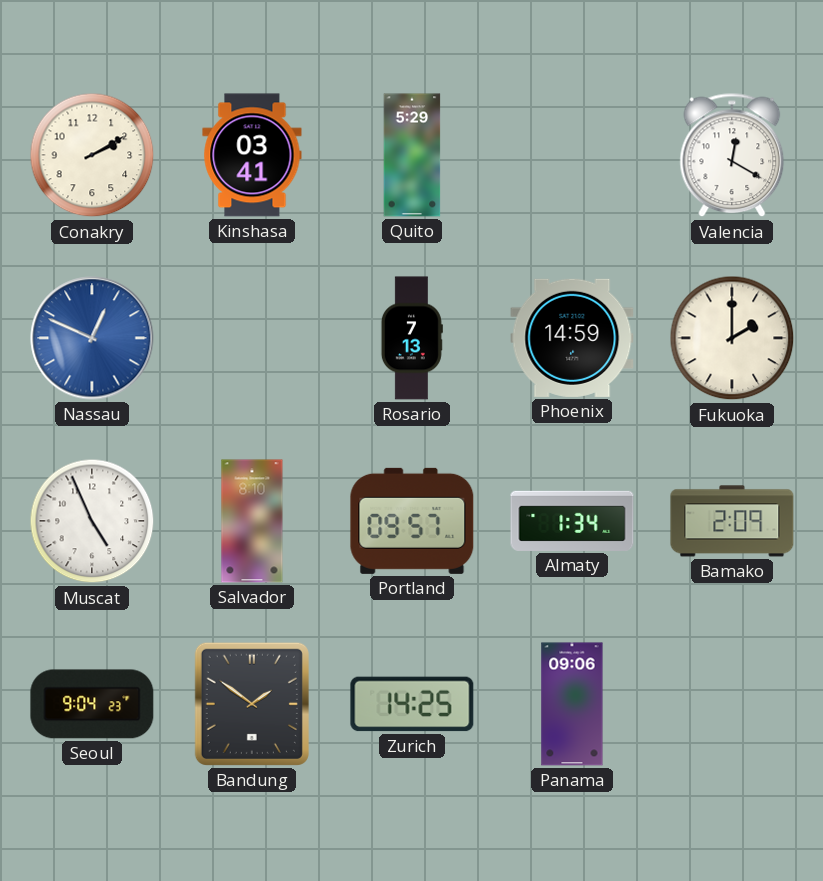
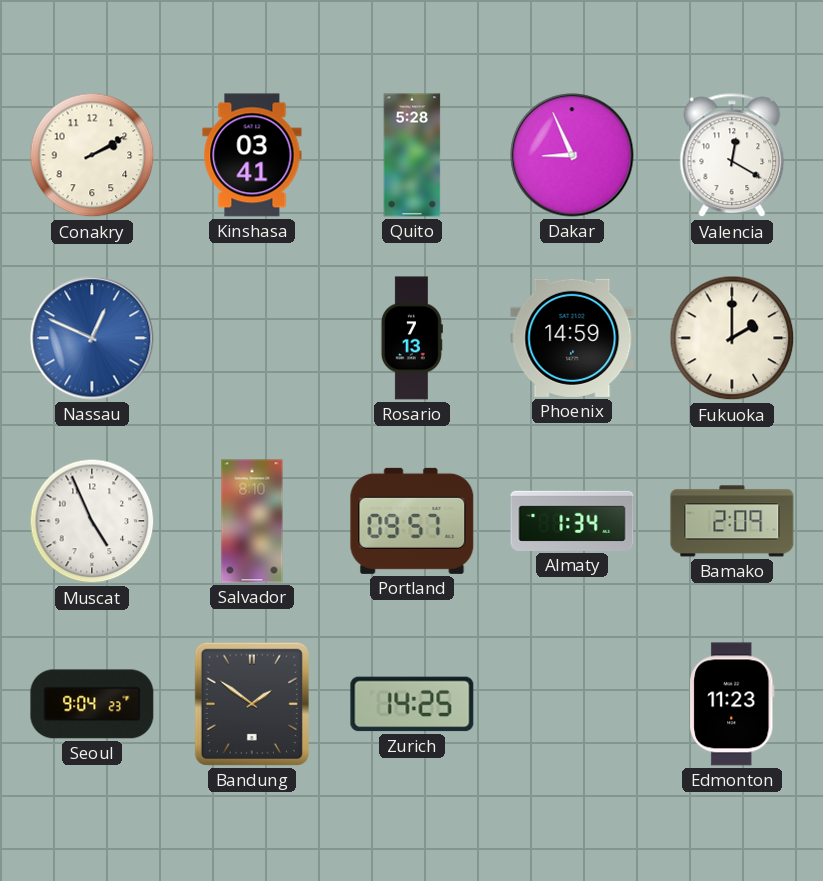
Quito: 5:29 -> 5:28
Dakar: none -> 8:56
Panama: 09:06 -> none
Edmonton: none -> 11:23
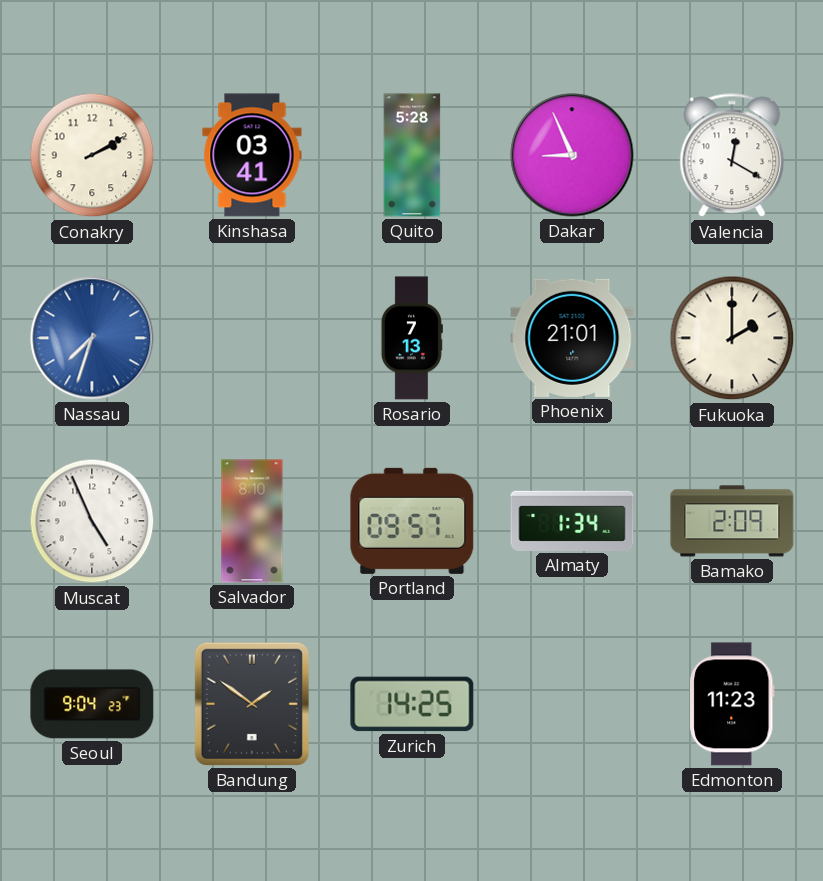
Nassau: 12:49 -> 7:33
Phoenix: 14:59 -> 21:01
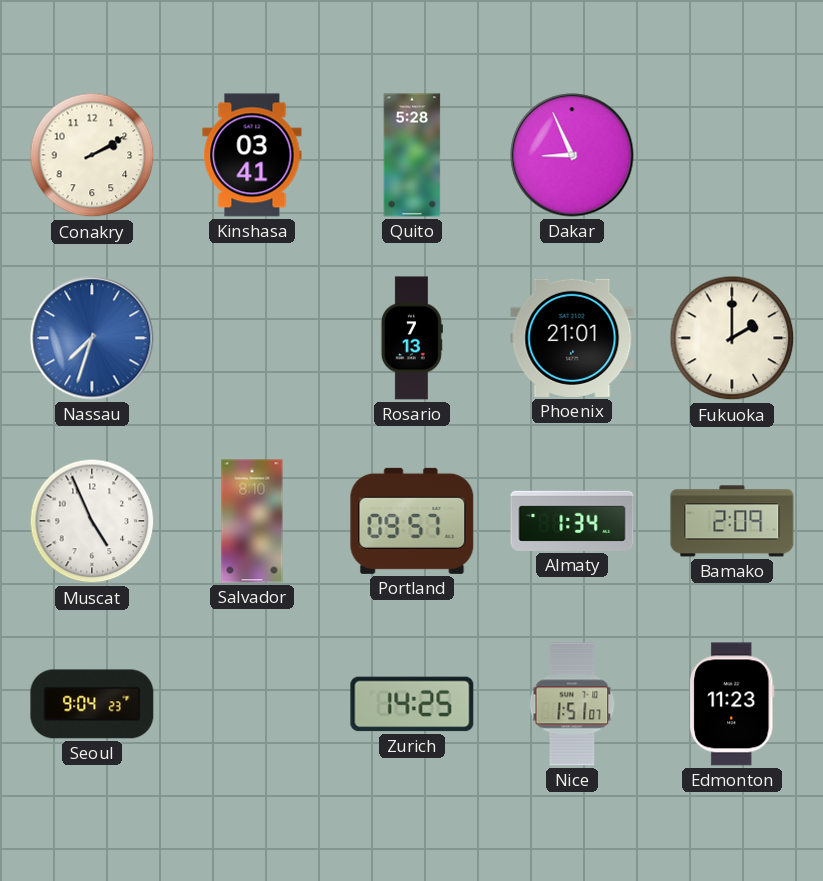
Valencia: 12:20 -> none
Bandung: 1:51 -> none
Nice: none -> 1:51
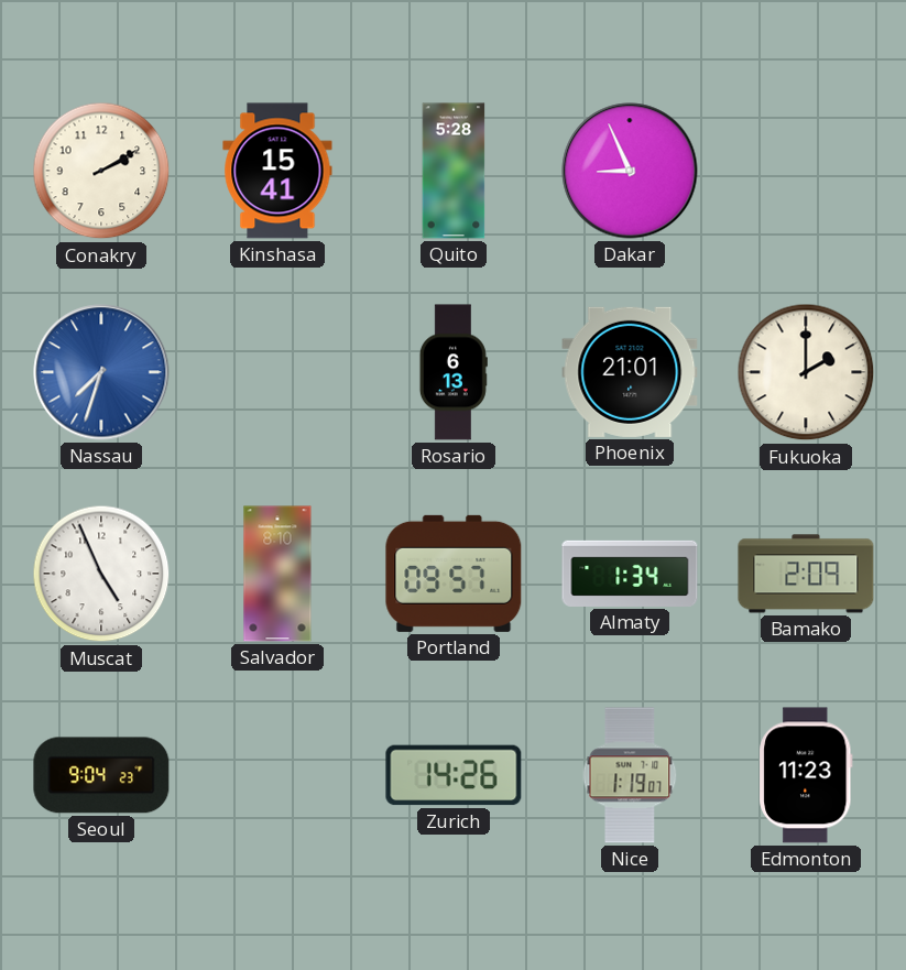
Kinshasa: 03:41 -> 15:41
Rosario: 7:13 -> 6:13
Zurich: 14:25 -> 14:26
Nice: 1:51 -> 1:19
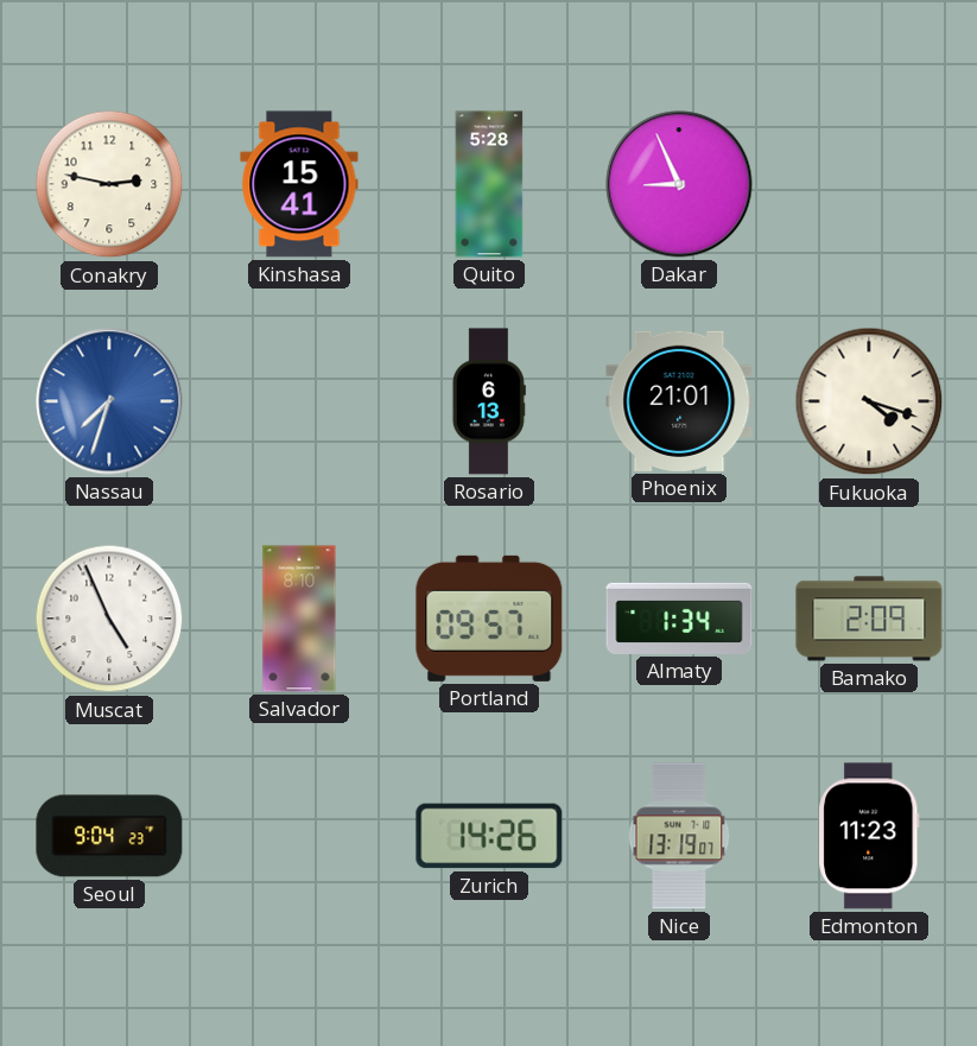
Conakry: 2:10 -> 2:47
Fukuoka: 2:00 -> 4:18
Nice: 1:19 -> 13:19
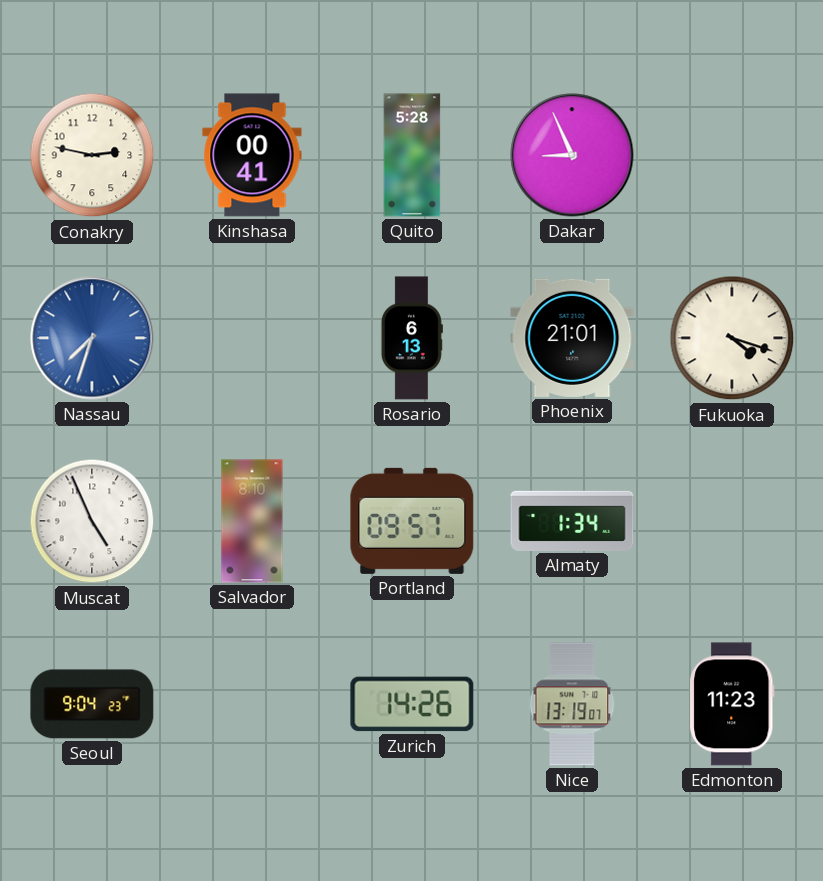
Kinshasa: 15:41 -> 00:41
Bamako: 2:09 -> none
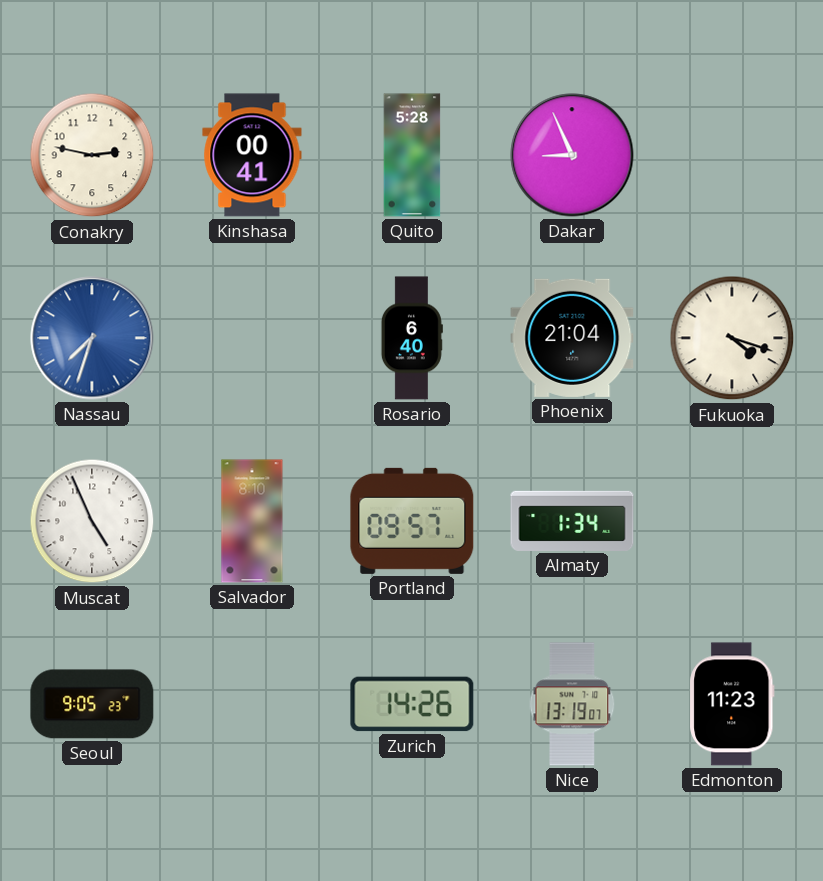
Rosario: 6:13 -> 6:40
Phoenix: 21:01 -> 21:04
Seoul: 9:04 -> 9:05
